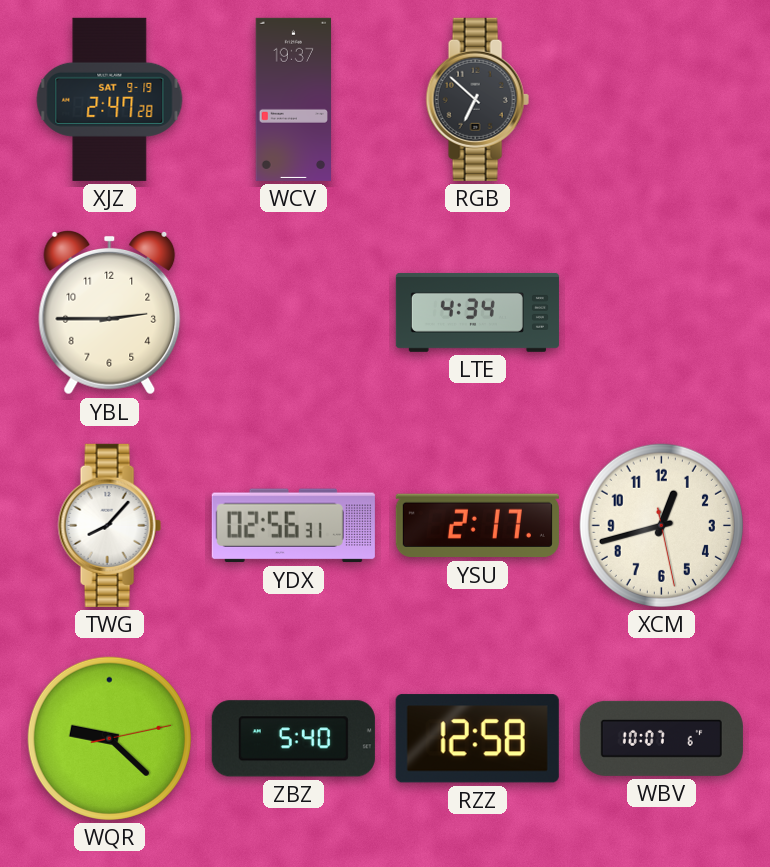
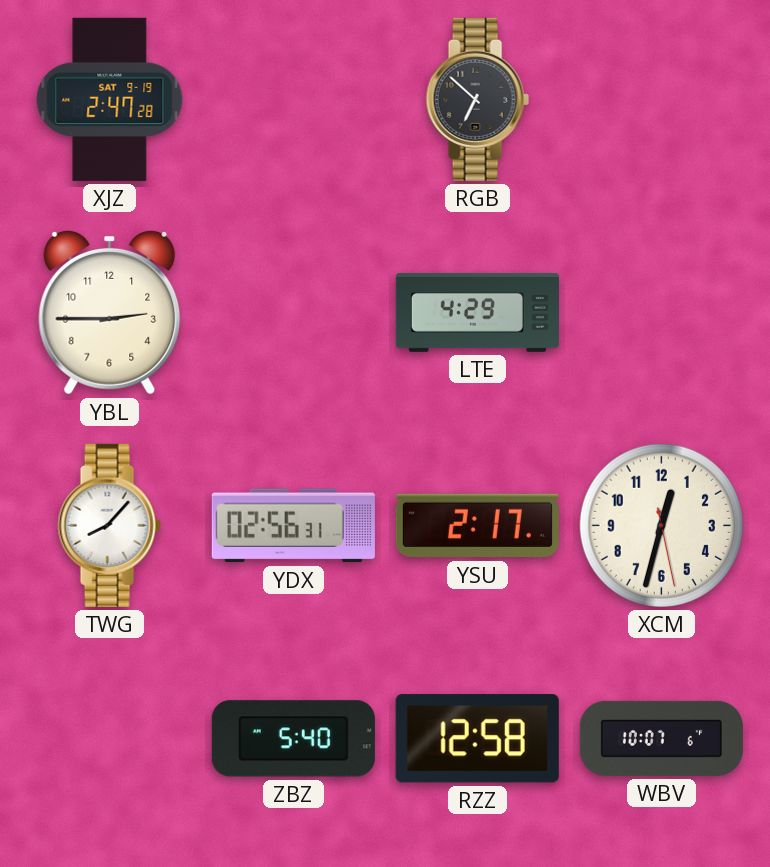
WCV: 19:37 -> none
LTE: 4:34 -> 4:29
XCM: 12:42 -> 12:32
WQR: 9:22 -> none
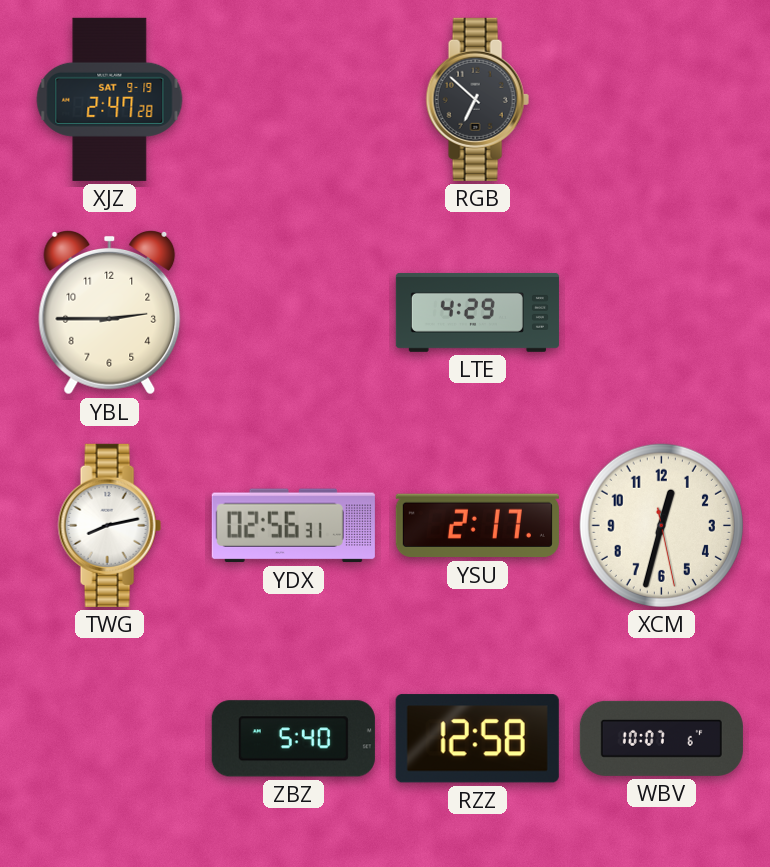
TWG: 8:07 -> 8:13
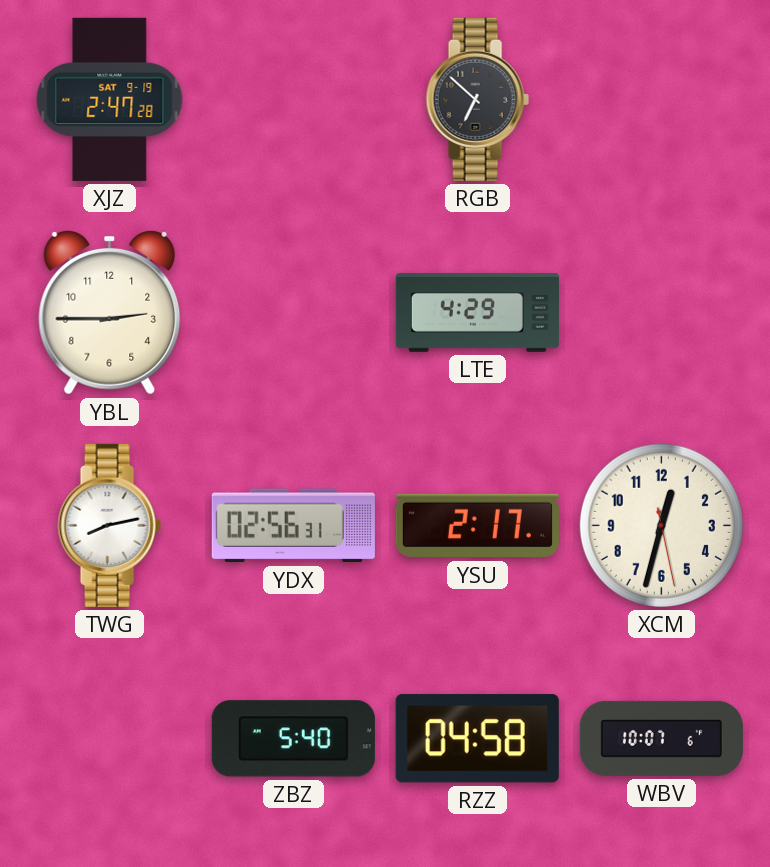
RZZ: 12:58 -> 04:58
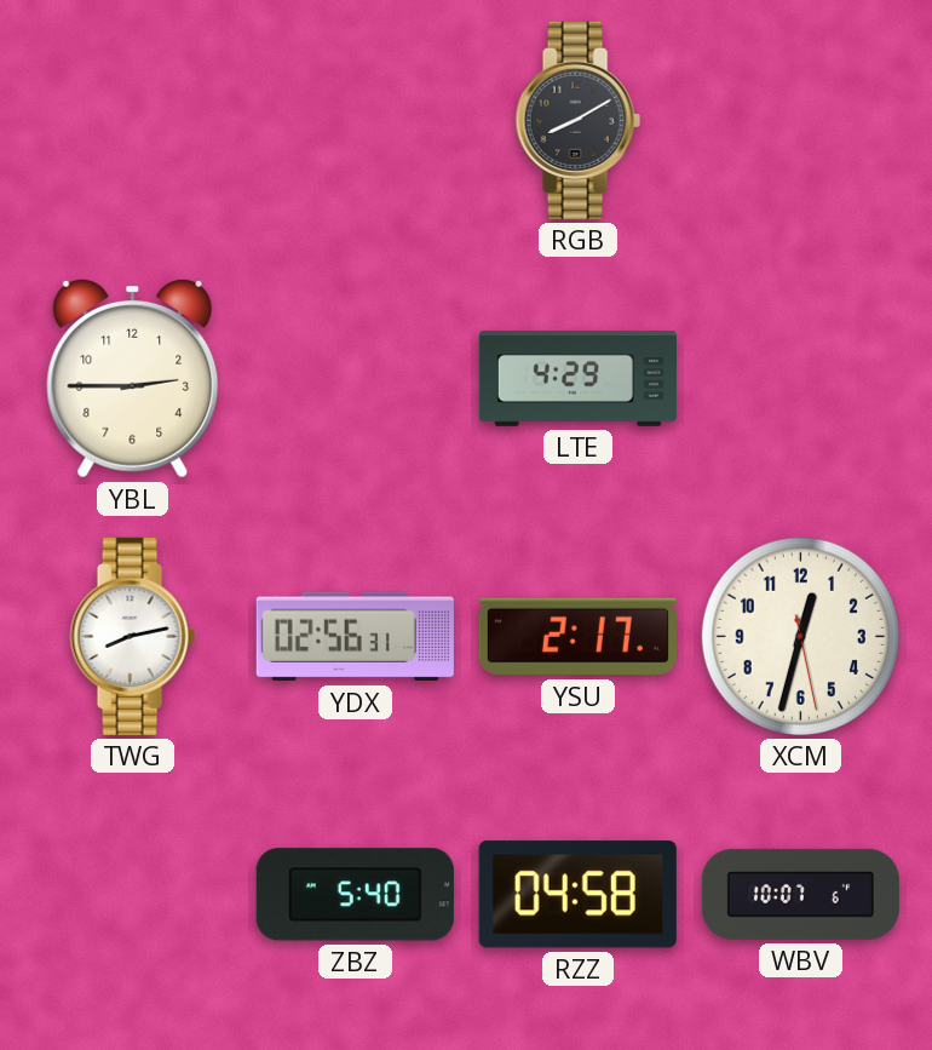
XJZ: 2:47 -> none
RGB: 6:52 -> 8:10
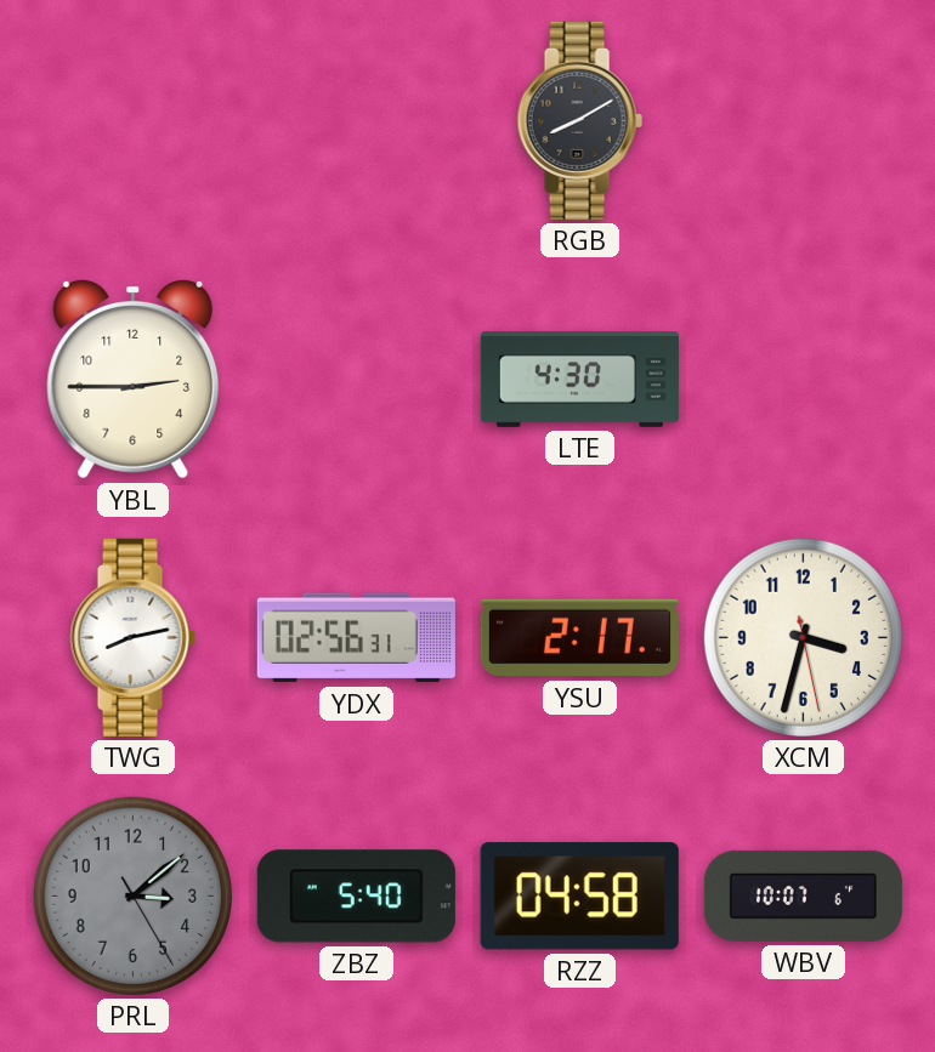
LTE: 4:29 -> 4:30
XCM: 12:32 -> 3:32
PRL: none -> 3:08
